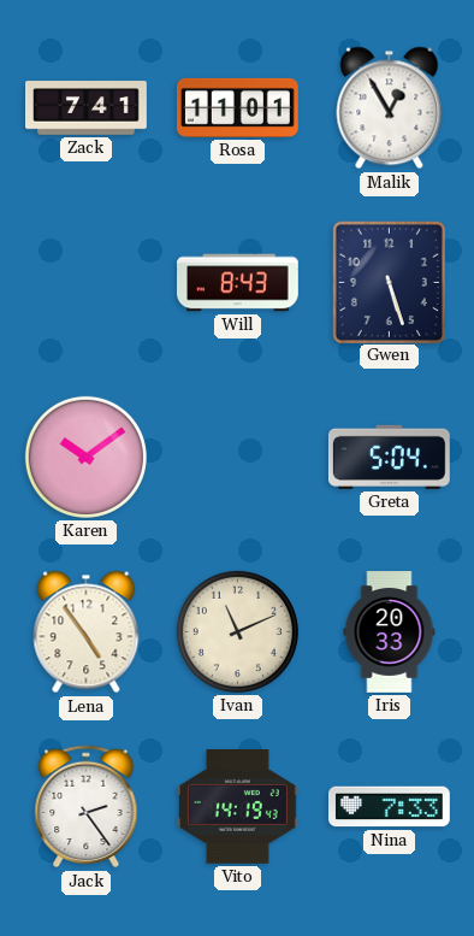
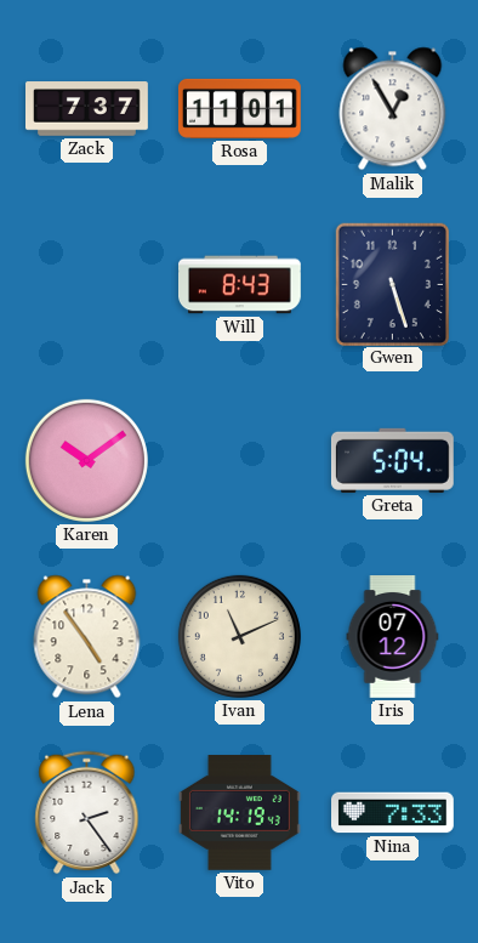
Zack: 7:41 -> 7:37
Iris: 20:33 -> 07:12
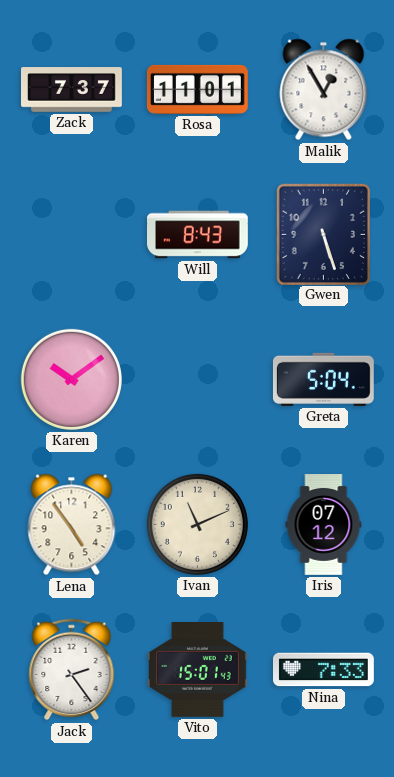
Vito: 14:19 -> 15:01
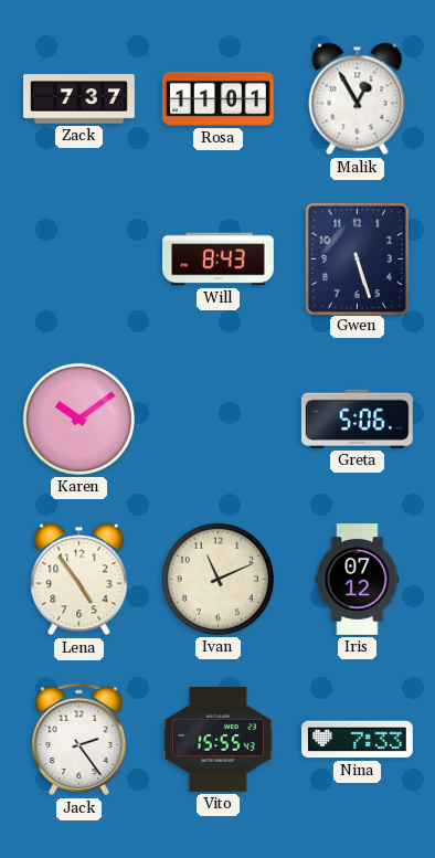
Greta: 5:04 -> 5:06
Vito: 15:01 -> 15:55
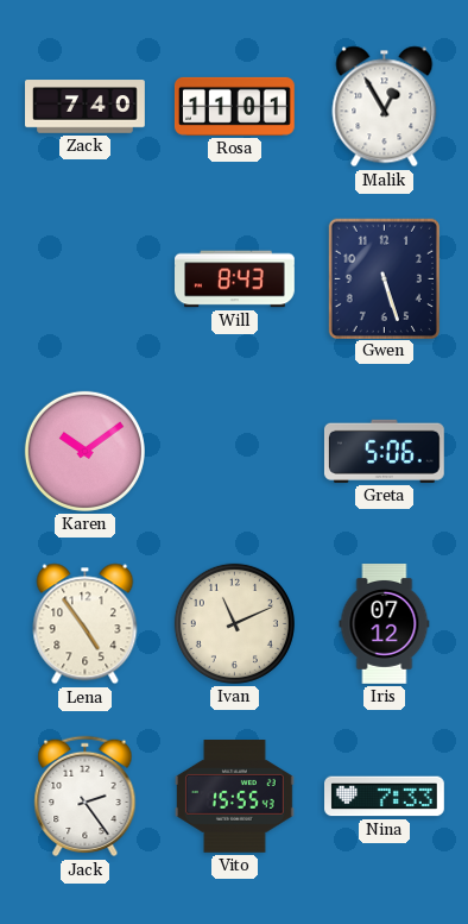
Zack: 7:37 -> 7:40
